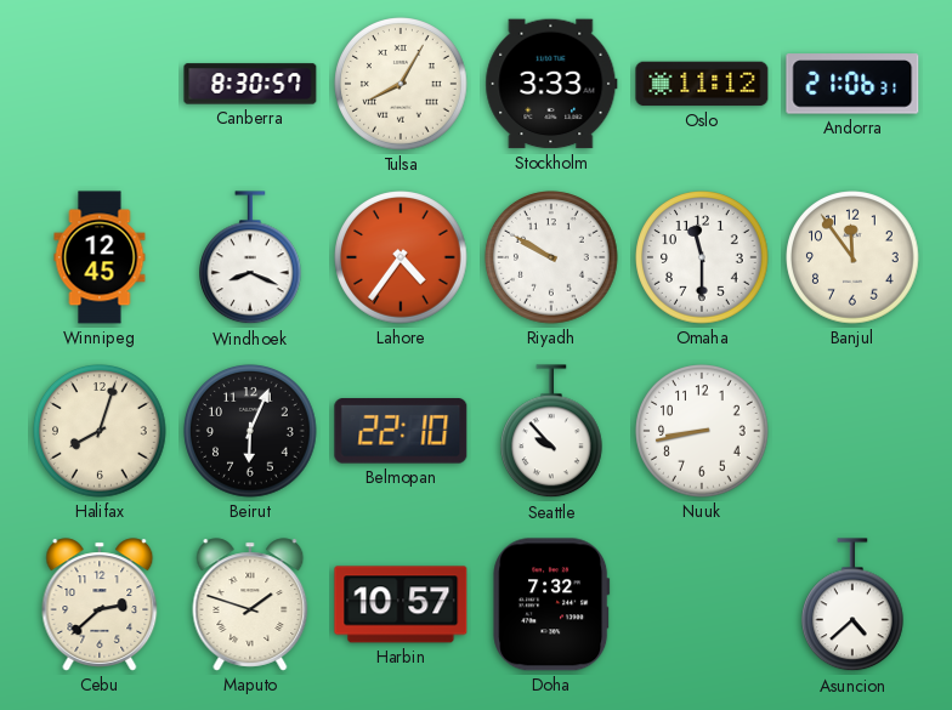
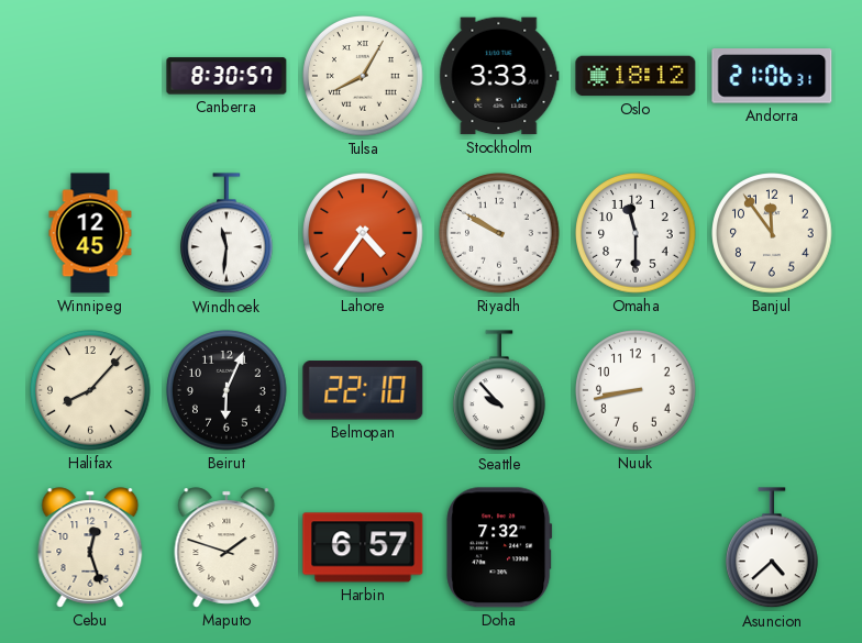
Oslo: 11:12 -> 18:12
Windhoek: 8:19 -> 11:31
Halifax: 8:03 -> 8:07
Cebu: 2:38 -> 12:27
Harbin: 10:57 -> 6:57
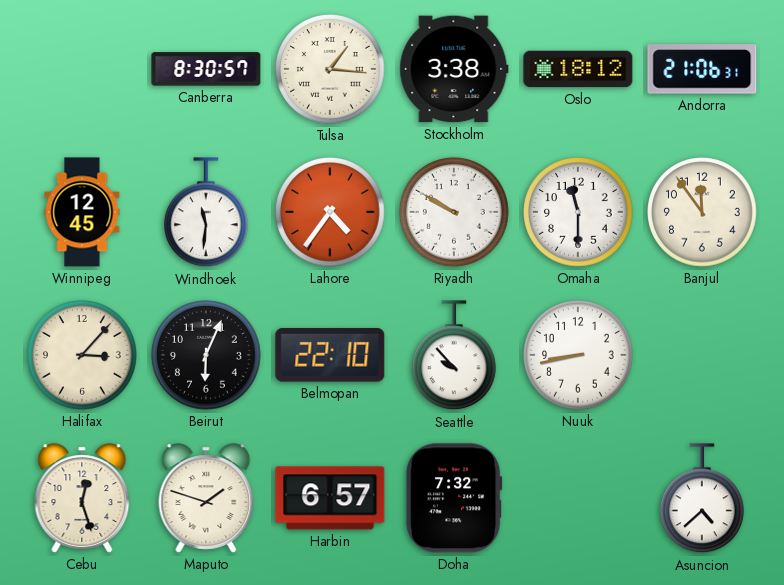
Tulsa: 8:05 -> 1:16
Stockholm: 3:33 -> 3:38
Halifax: 8:07 -> 3:07
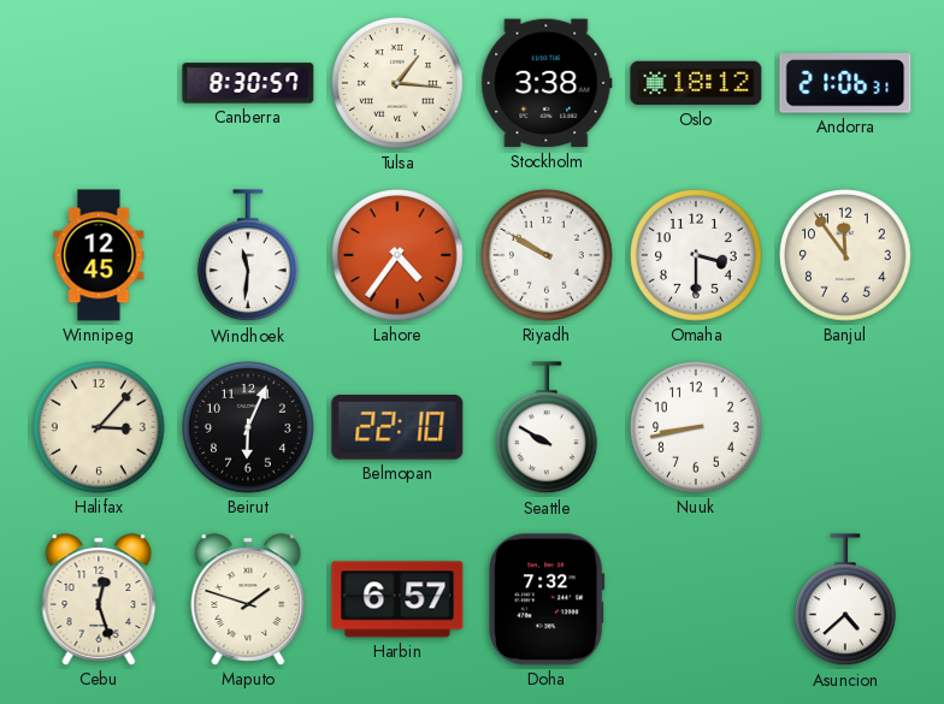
Omaha: 11:30 -> 3:30
Seattle: 9:53 -> 9:50
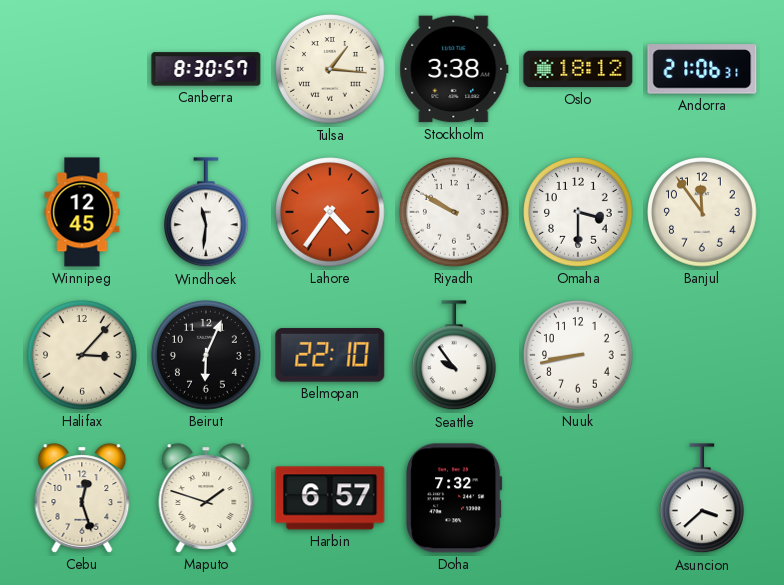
Seattle: 9:50 -> 9:54
Asuncion: 4:38 -> 3:38
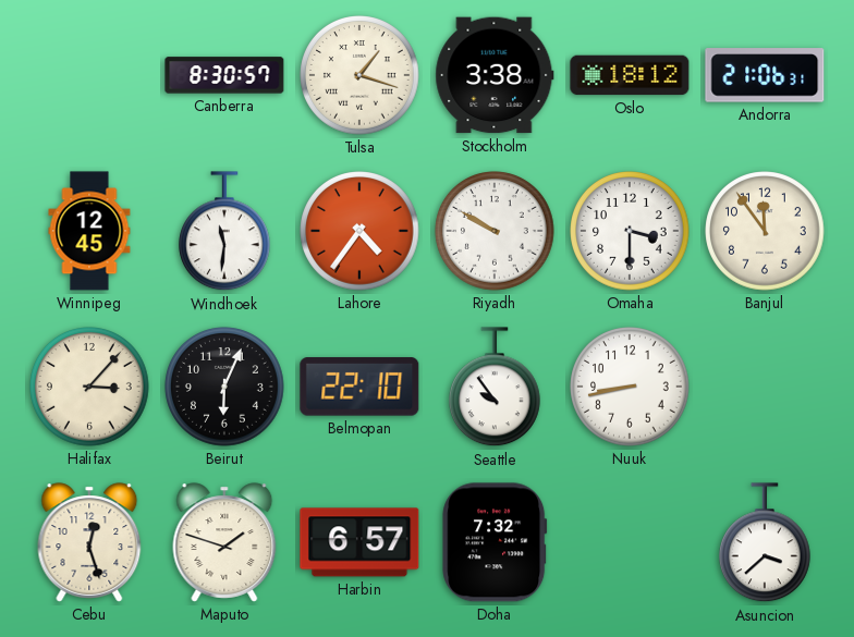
Tulsa: 1:16 -> 1:18
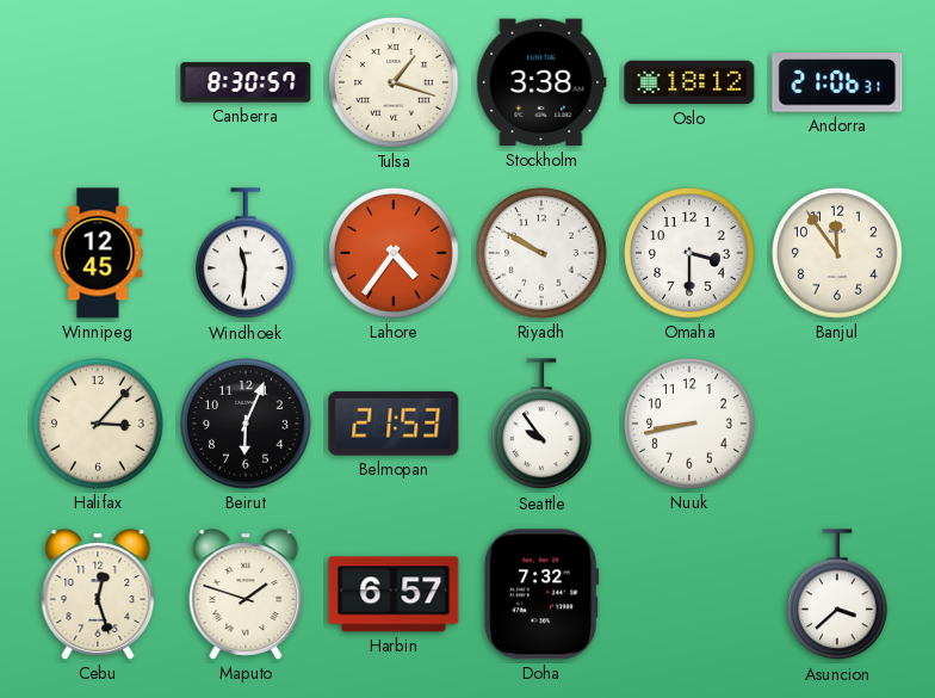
Belmopan: 22:10 -> 21:53
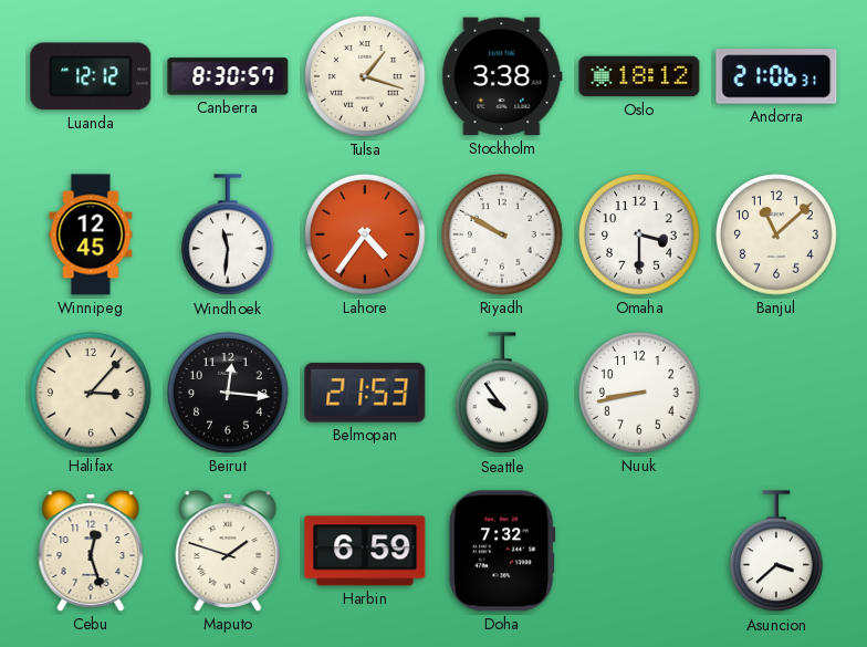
Luanda: none -> 12:12
Banjul: 11:54 -> 11:08
Beirut: 6:04 -> 12:16
Harbin: 6:57 -> 6:59
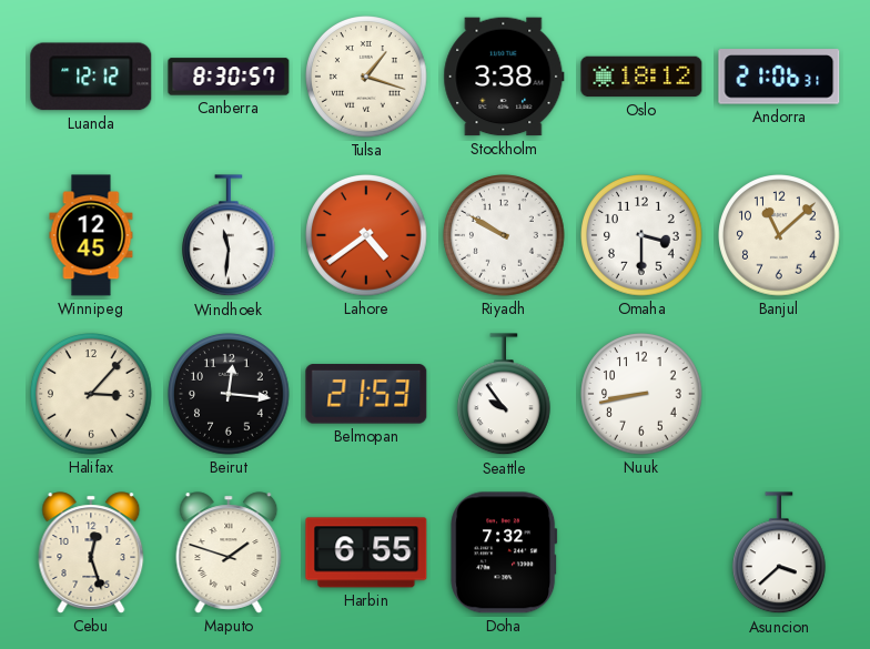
Lahore: 4:36 -> 4:39
Harbin: 6:59 -> 6:55
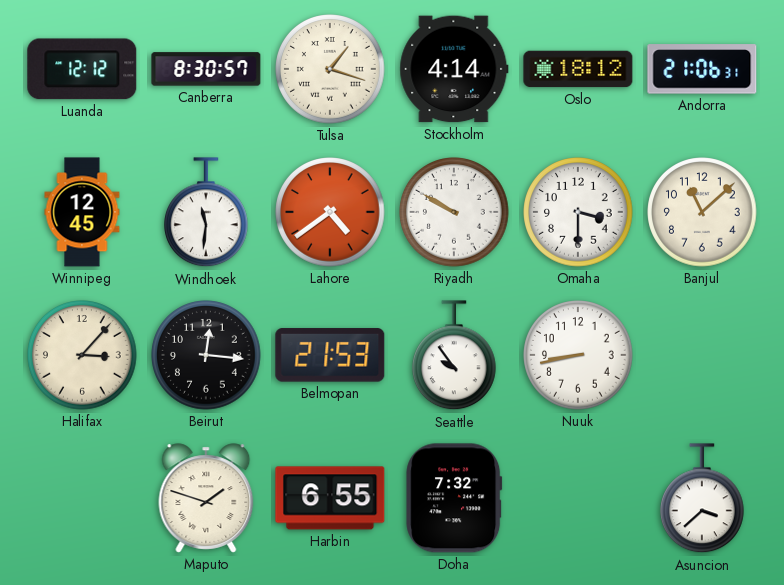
Stockholm: 3:38 -> 4:14
Cebu: 12:27 -> none
